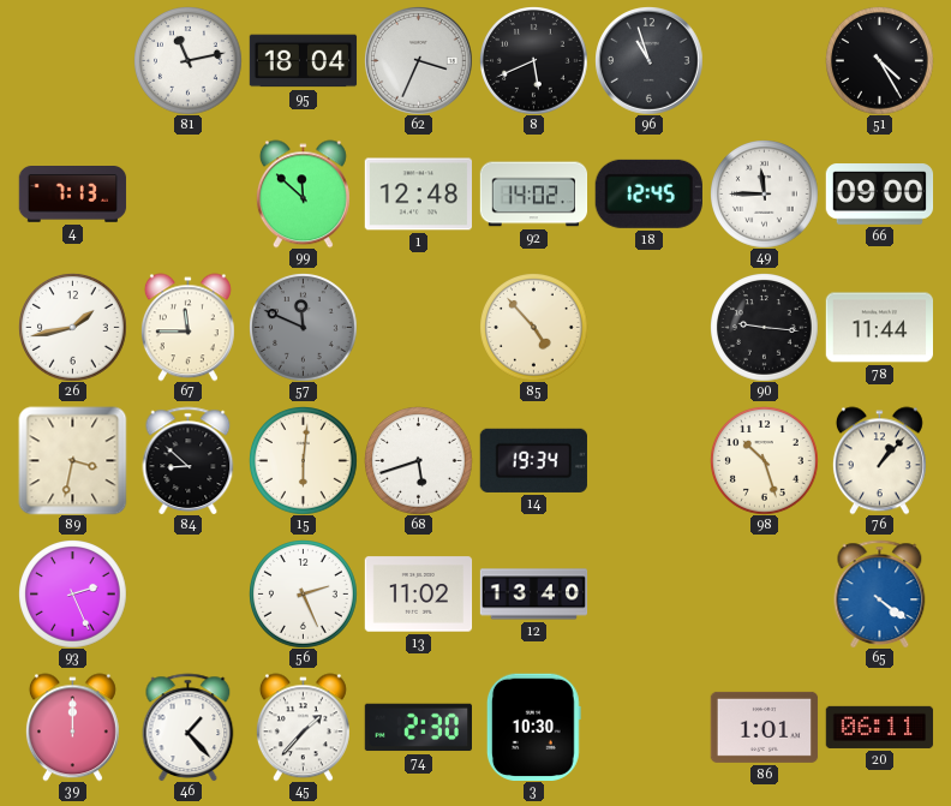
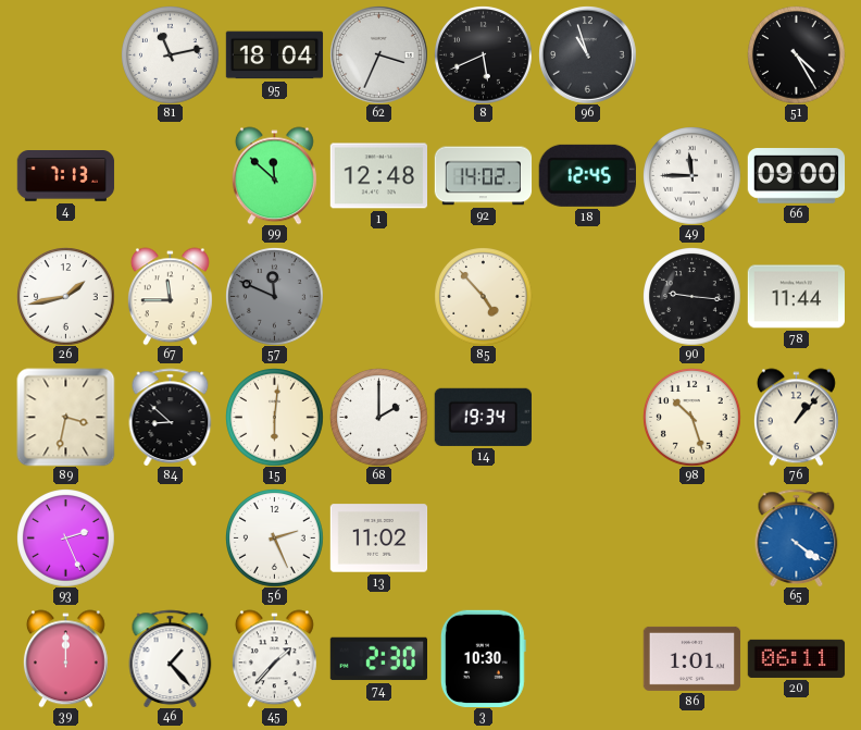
68: 5:42 -> 2:00
12: 13:40 -> none
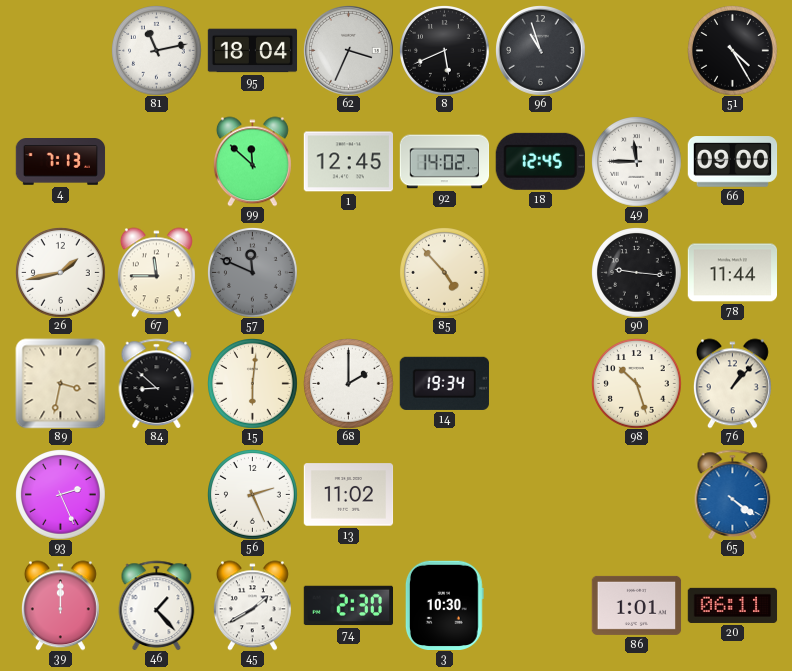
1: 12:48 -> 12:45
45: 1:37 -> 1:40
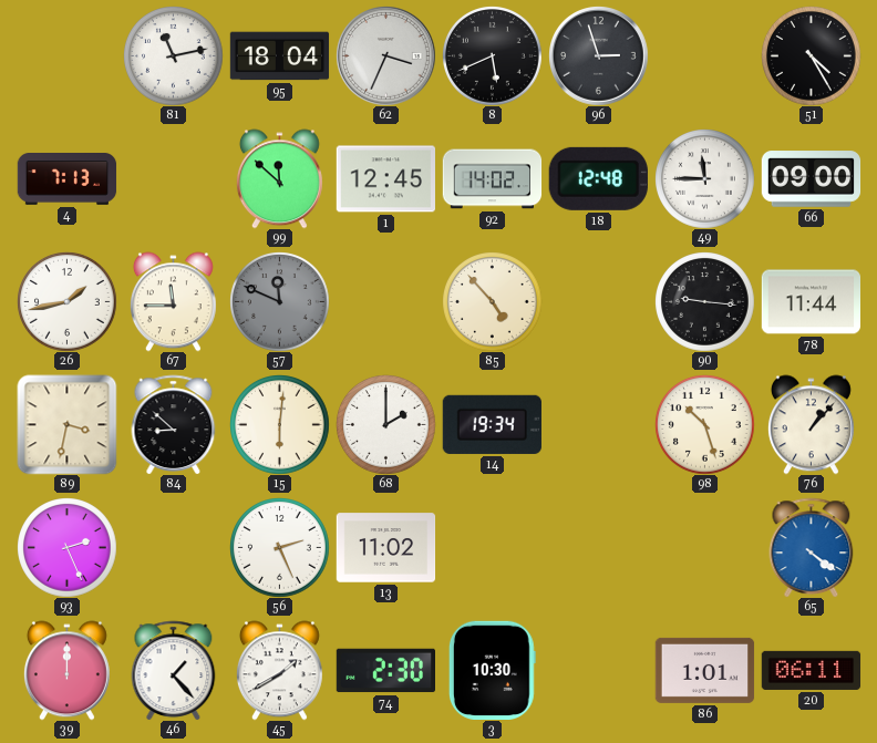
96: 10:57 -> 2:57
18: 12:45 -> 12:48
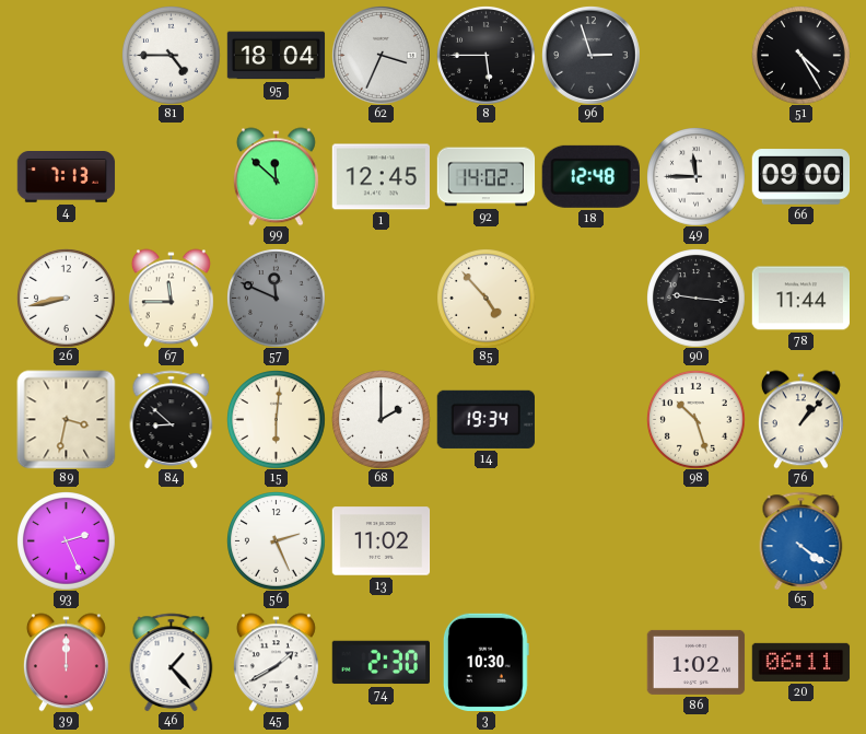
81: 11:13 -> 4:45
8: 5:41 -> 5:45
26: 1:43 -> 8:43
86: 1:01 -> 1:02
